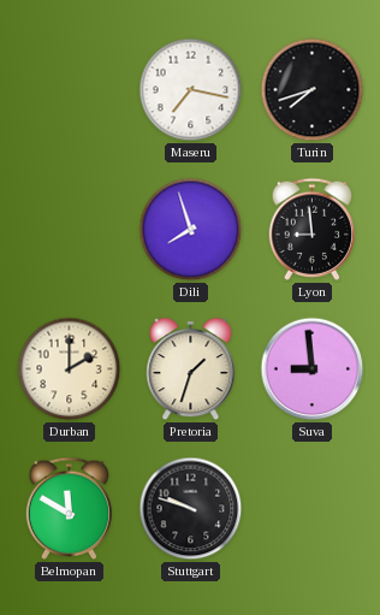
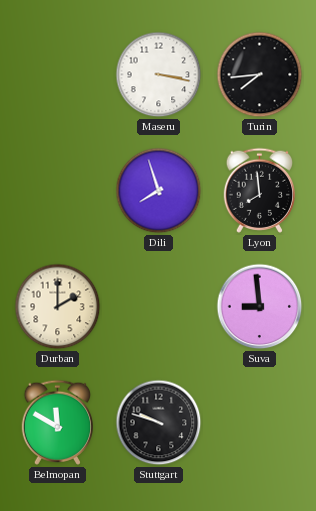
Maseru: 7:17 -> 3:17
Turin: 7:42 -> 7:44
Lyon: 8:59 -> 7:59
Pretoria: 1:33 -> none
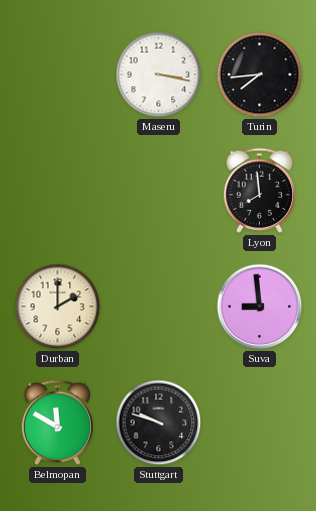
Dili: 7:57 -> none
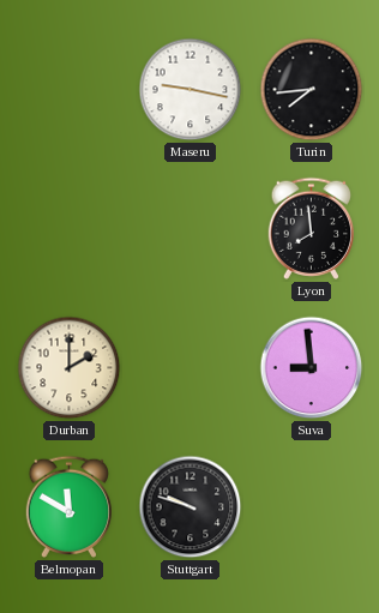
Maseru: 3:17 -> 9:17
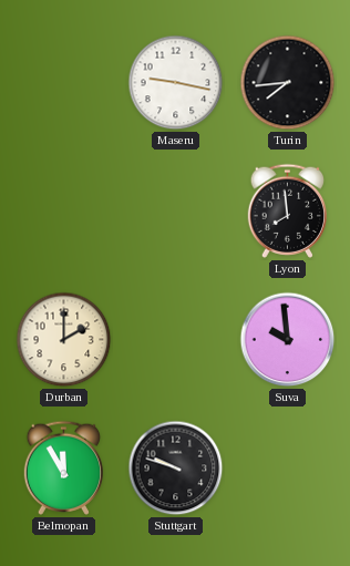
Suva: 8:59 -> 9:59
Belmopan: 11:50 -> 11:55
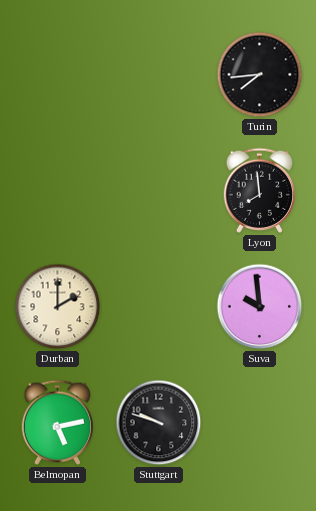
Maseru: 9:17 -> none
Belmopan: 11:55 -> 5:13
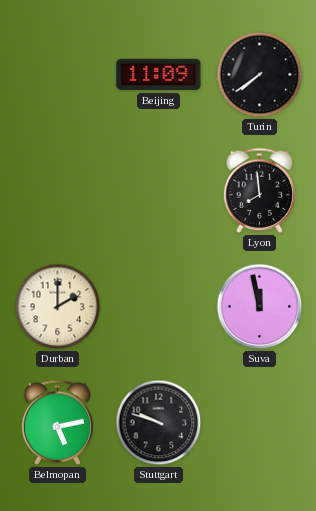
Beijing: none -> 11:09
Turin: 7:44 -> 7:39
Suva: 9:59 -> 11:58
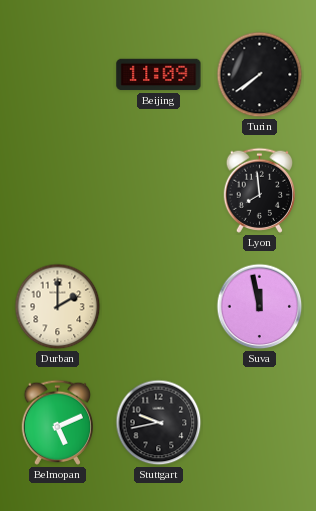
Belmopan: 5:13 -> 5:11
Stuttgart: 9:48 -> 9:43
